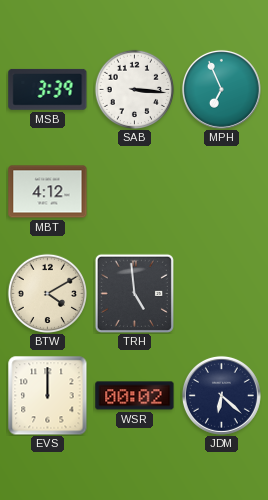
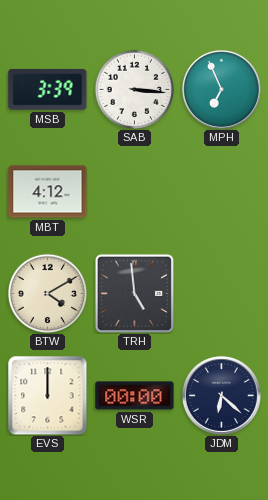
WSR: 00:02 -> 00:00
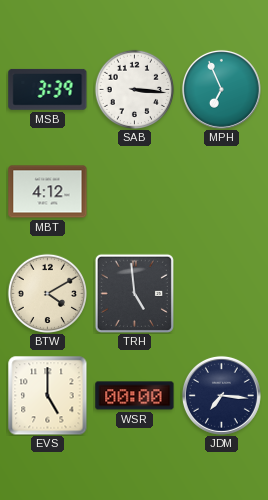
EVS: 12:00 -> 5:00
JDM: 6:22 -> 7:16
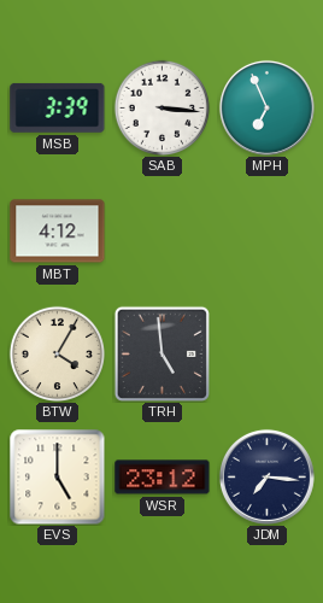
BTW: 4:10 -> 4:05
WSR: 00:00 -> 23:12
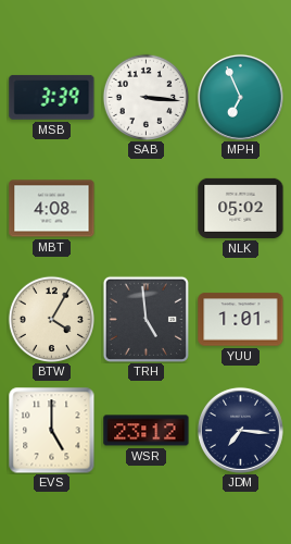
MBT: 4:12 -> 4:08
NLK: none -> 05:02
YUU: none -> 1:01
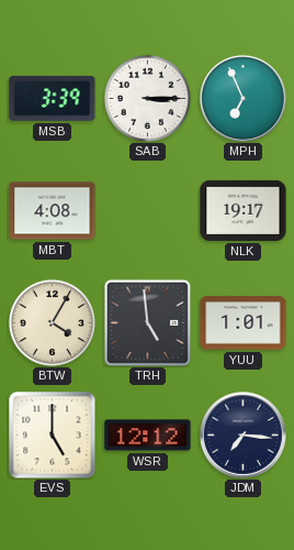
SAB: 3:16 -> 3:15
NLK: 05:02 -> 19:17
WSR: 23:12 -> 12:12
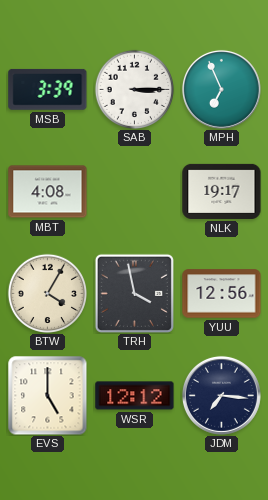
TRH: 4:59 -> 3:58
YUU: 1:01 -> 12:56
